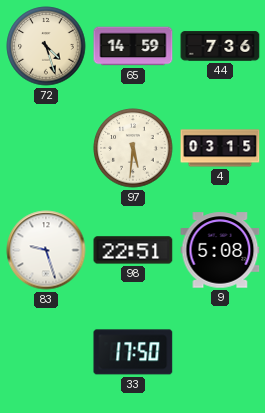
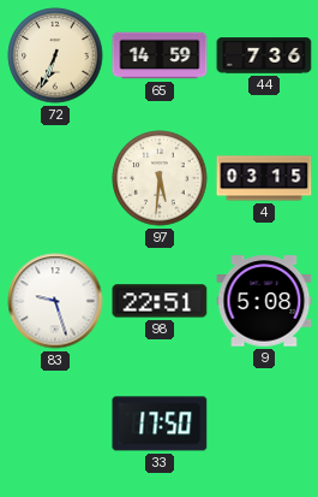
72: 4:27 -> 6:34
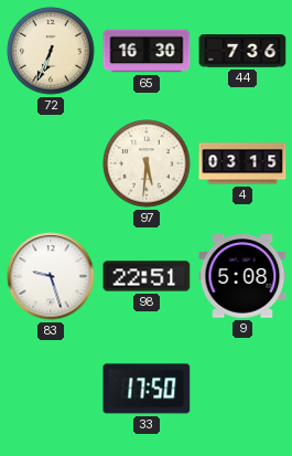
65: 14:59 -> 16:30
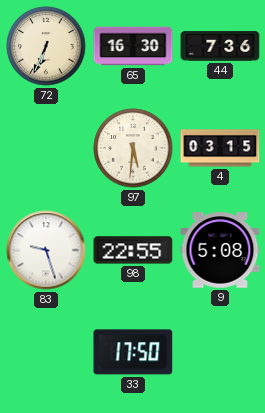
98: 22:51 -> 22:55
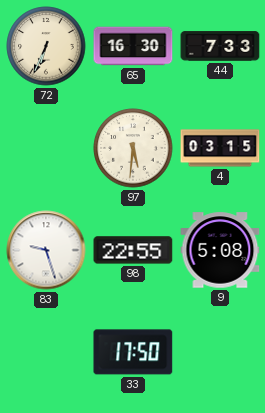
44: 7:36 -> 7:33
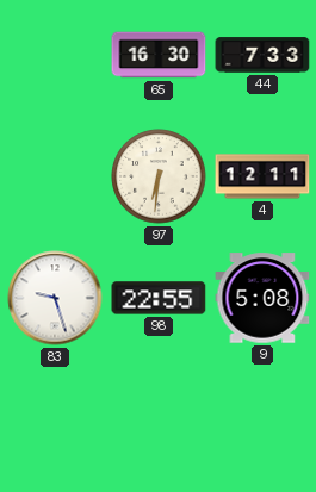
72: 6:34 -> none
97: 5:31 -> 6:31
4: 03:15 -> 12:11
33: 17:50 -> none
